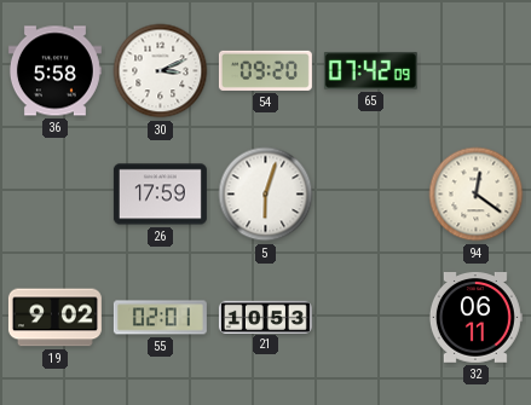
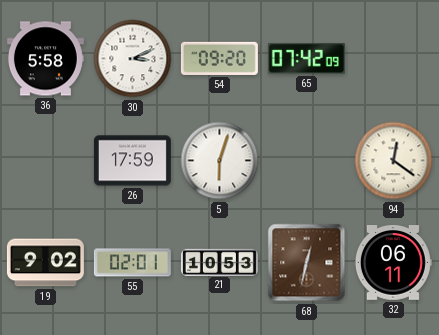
68: none -> 12:32
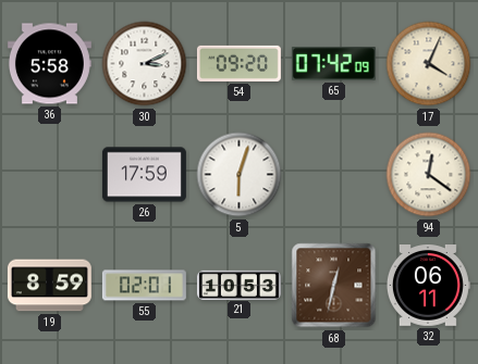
17: none -> 4:04
19: 9:02 -> 8:59
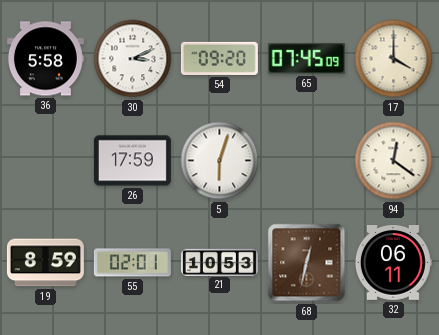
65: 07:42 -> 07:45
17: 4:04 -> 4:00
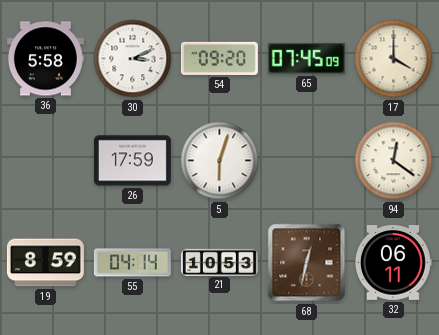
55: 02:01 -> 04:14
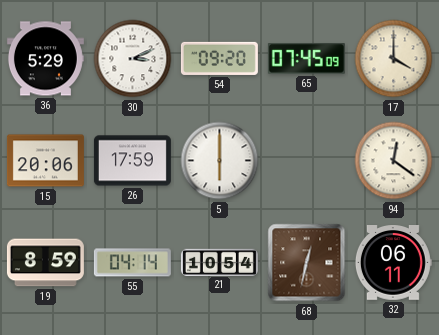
36: 5:58 -> 5:29
15: none -> 20:06
5: 6:03 -> 6:00
21: 10:53 -> 10:54
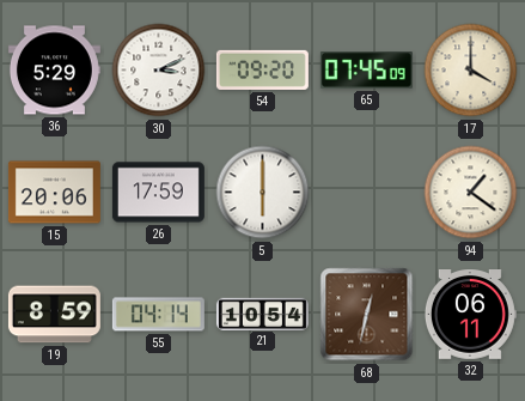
94: 12:21 -> 1:21
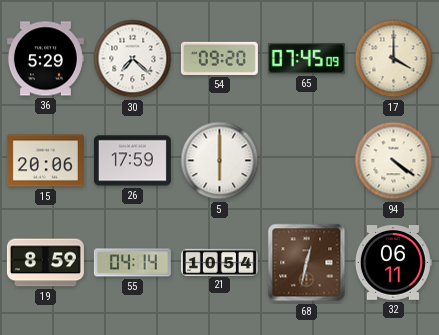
30: 3:11 -> 7:22
94: 1:21 -> 4:21
